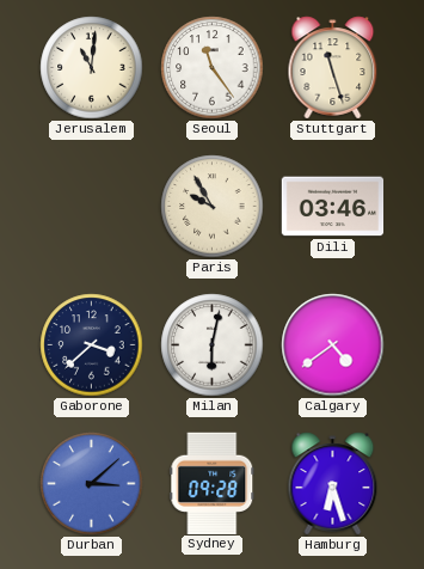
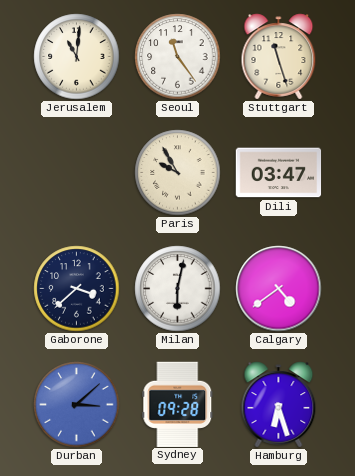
Dili: 03:46 -> 03:47
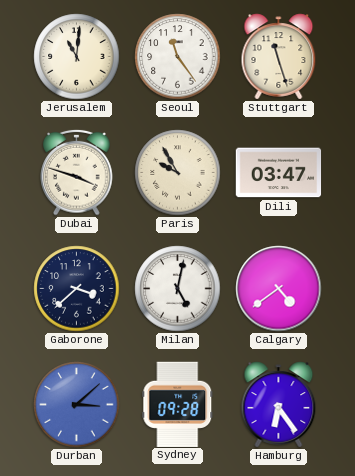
Dubai: none -> 3:48
Milan: 6:02 -> 5:02
Hamburg: 6:27 -> 6:24
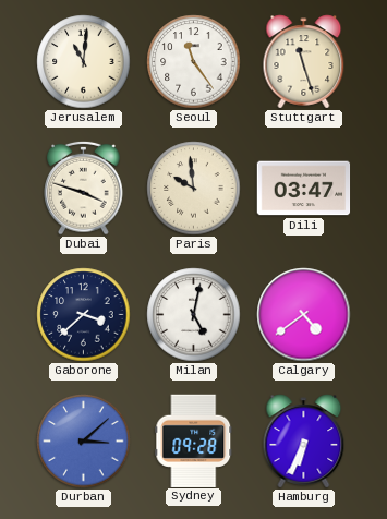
Paris: 9:55 -> 9:59
Hamburg: 6:24 -> 6:34
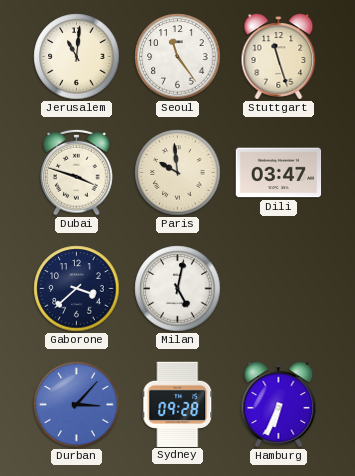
Calgary: 4:39 -> none
Durban: 3:08 -> 3:07
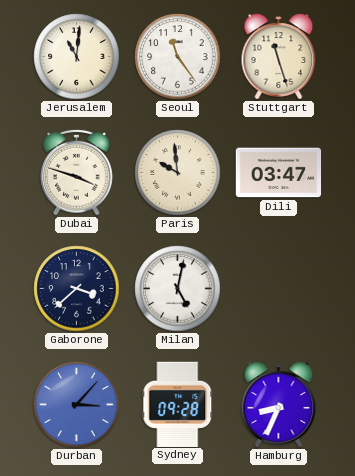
Hamburg: 6:34 -> 8:34
